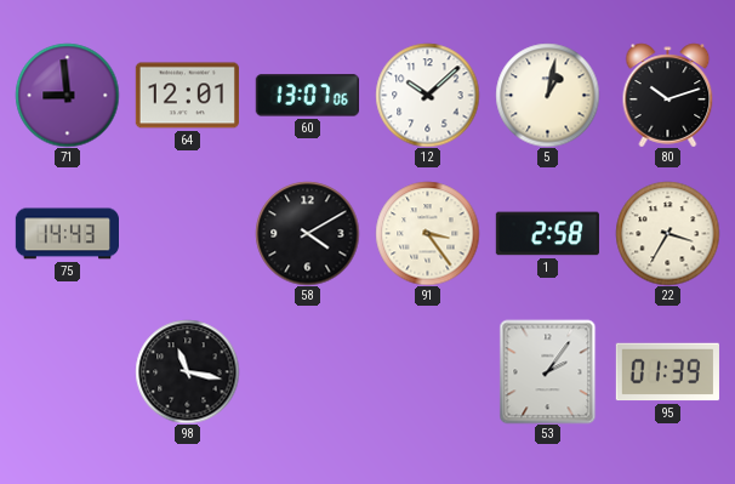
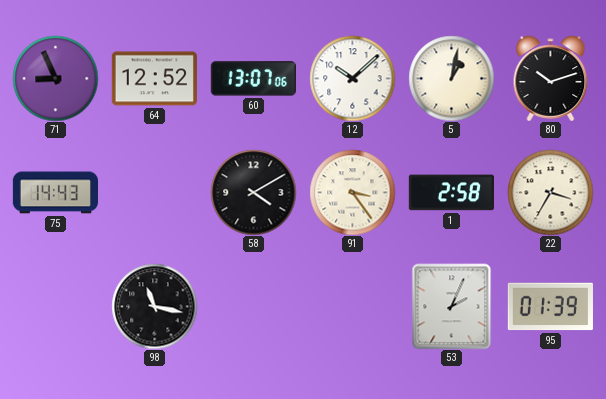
71: 8:59 -> 8:56
64: 12:01 -> 12:52
53: 2:06 -> 2:04
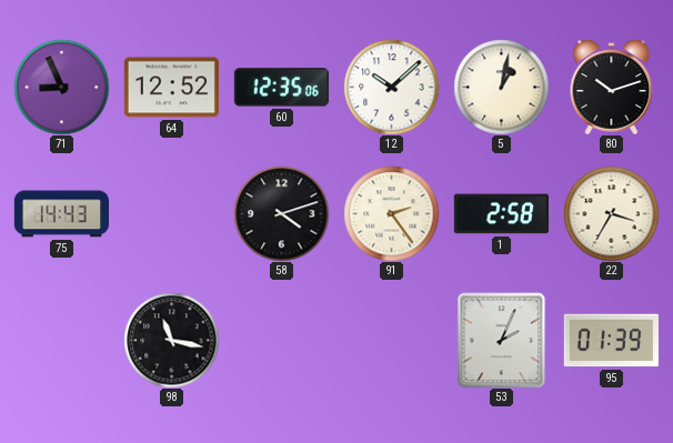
60: 13:07 -> 12:35
58: 4:10 -> 4:12
91: 3:24 -> 2:24
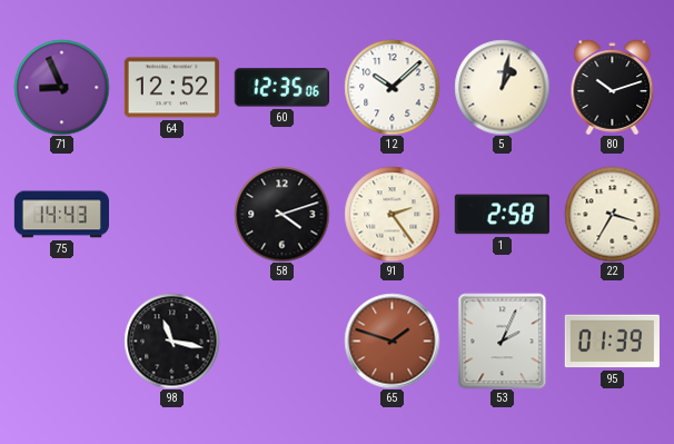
65: none -> 1:48
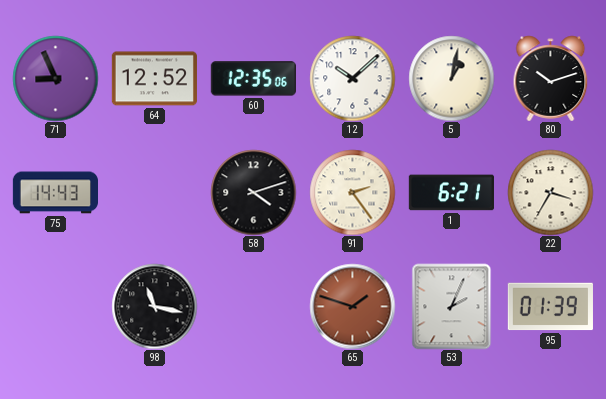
1: 2:58 -> 6:21
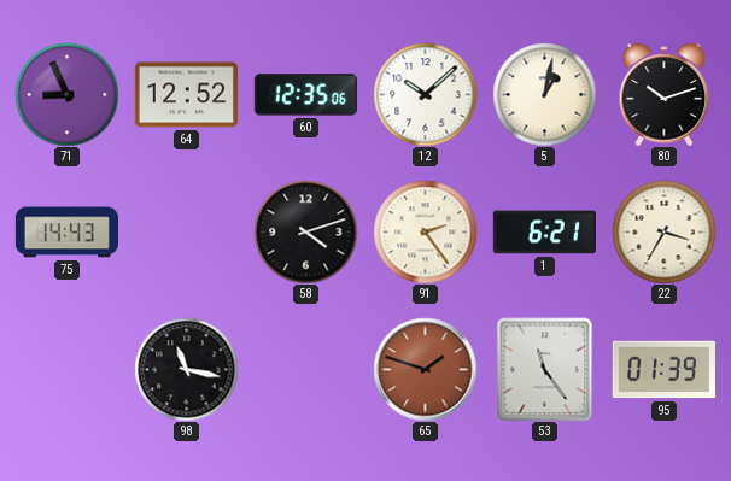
53: 2:04 -> 11:24
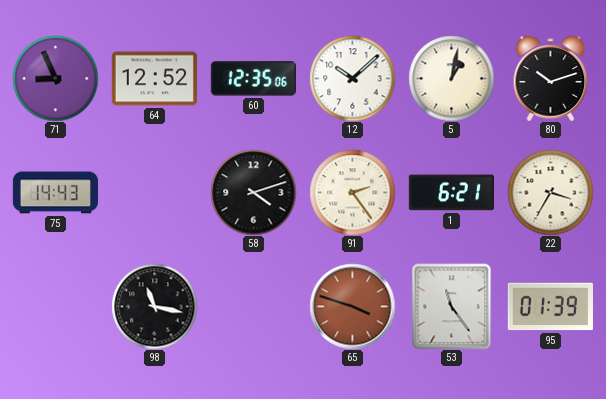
65: 1:48 -> 3:48
